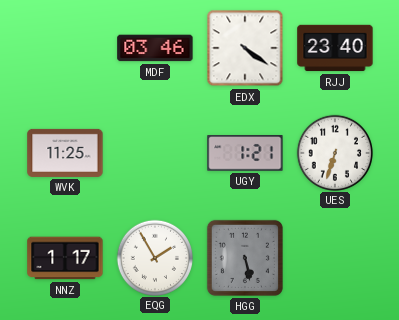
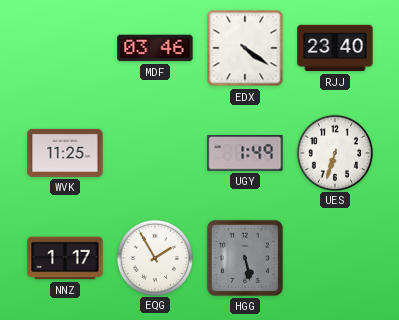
UGY: 1:21 -> 1:49
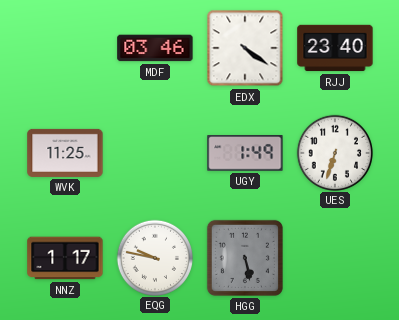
EQG: 1:55 -> 9:47
